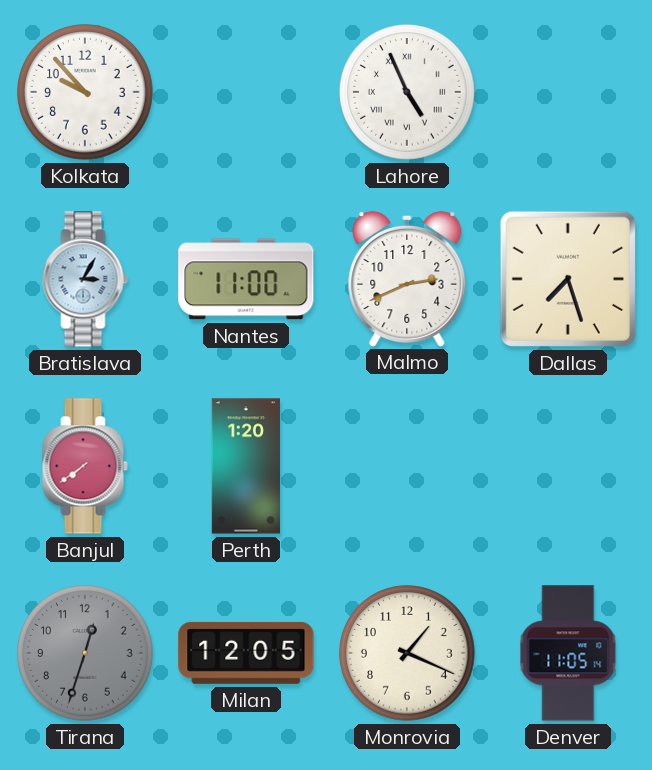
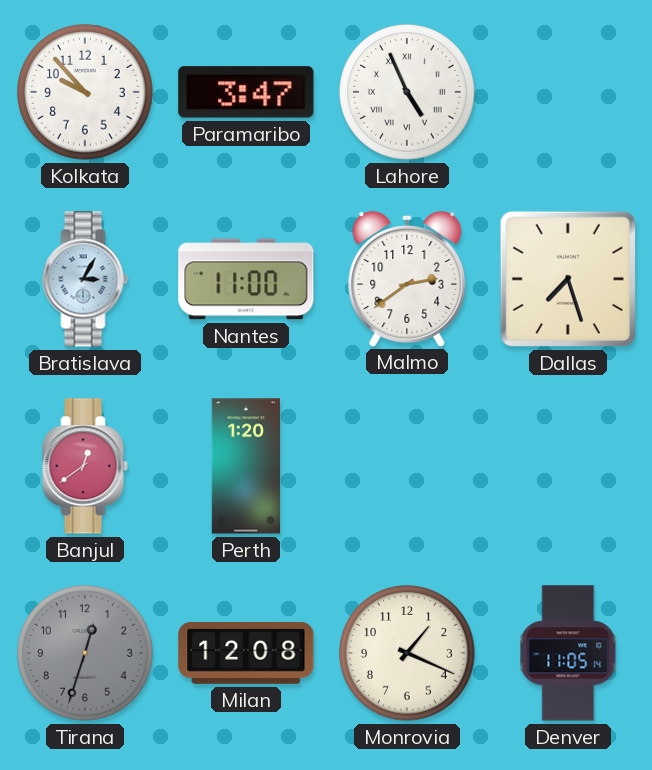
Paramaribo: none -> 3:47
Malmo: 2:41 -> 2:39
Banjul: 7:39 -> 12:39
Milan: 12:05 -> 12:08
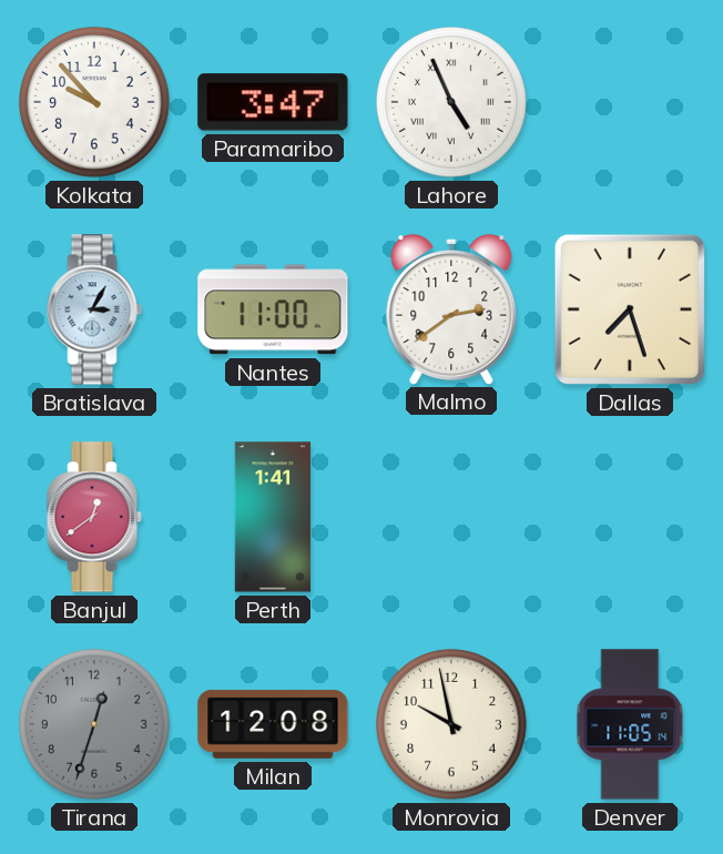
Perth: 1:20 -> 1:41
Monrovia: 1:19 -> 9:58
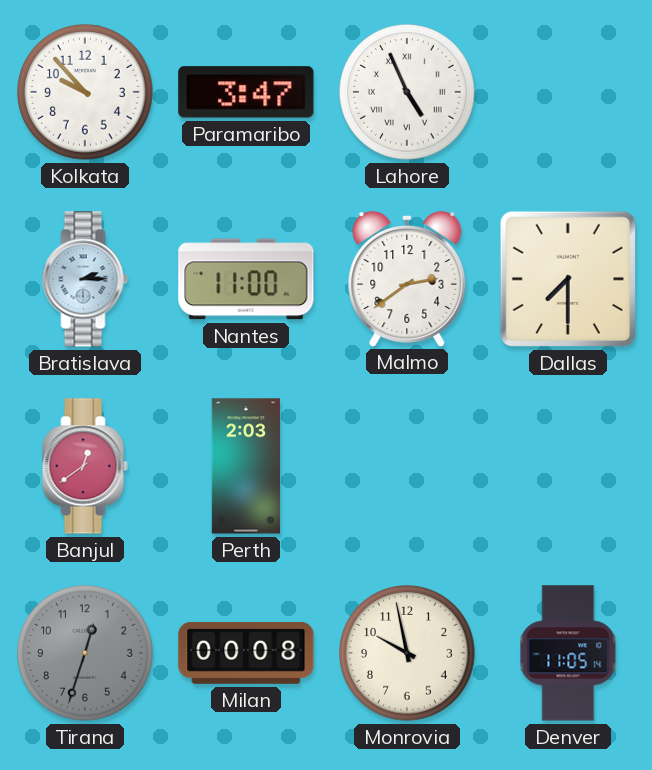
Bratislava: 3:05 -> 2:15
Dallas: 7:27 -> 7:30
Perth: 1:41 -> 2:03
Milan: 12:08 -> 00:08
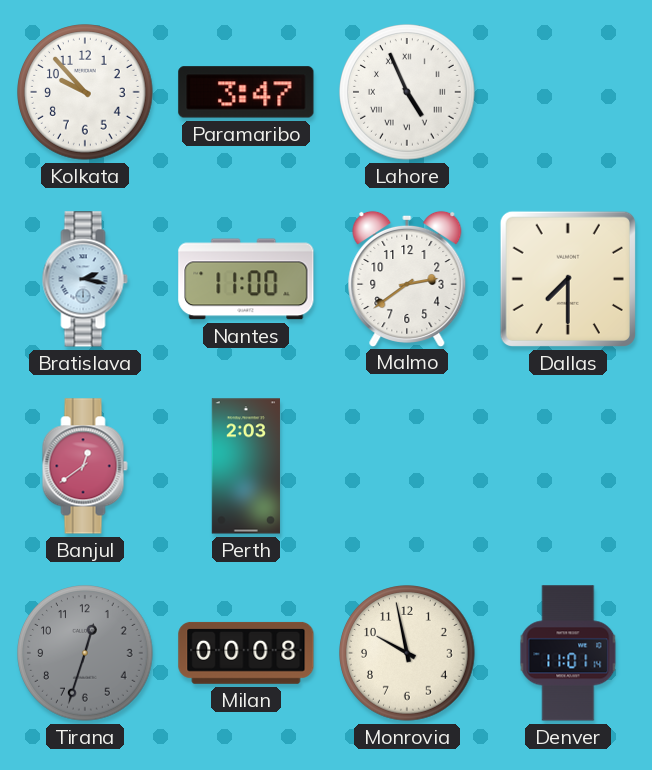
Bratislava: 2:15 -> 2:17
Denver: 11:05 -> 11:01
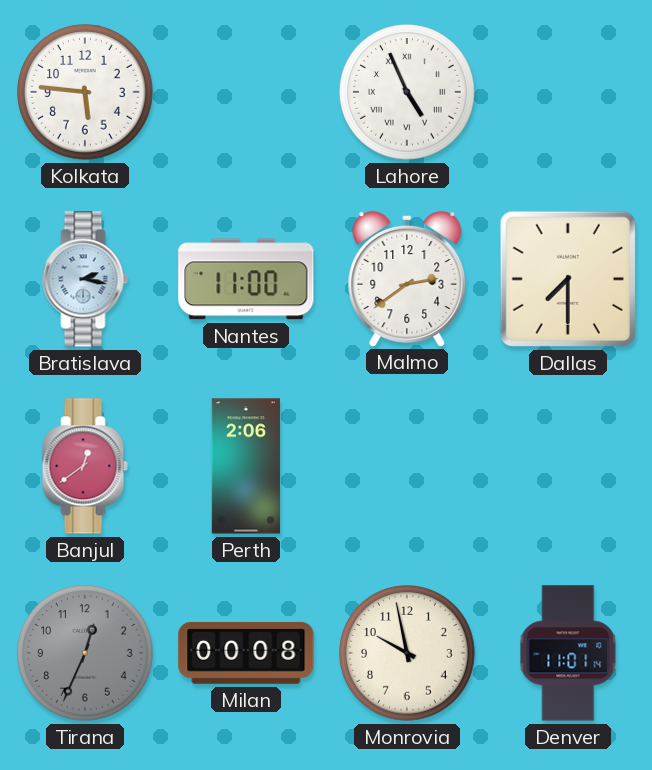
Kolkata: 9:53 -> 5:46
Paramaribo: 3:47 -> none
Perth: 2:03 -> 2:06
Tirana: 12:33 -> 12:34
